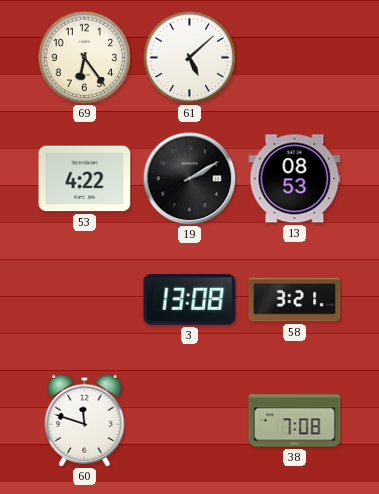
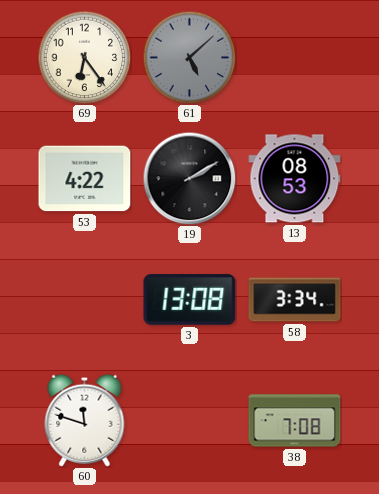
61 dial: white -> grey
58: 3:21 -> 3:34
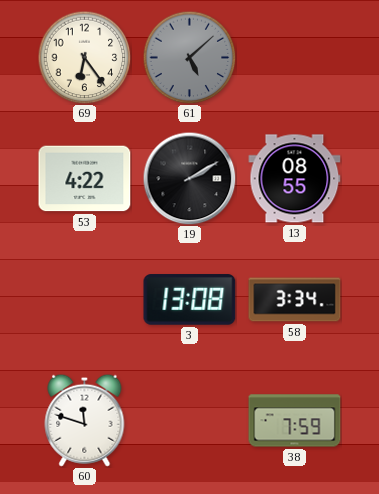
13: 08:53 -> 08:55
38: 7:08 -> 7:59
